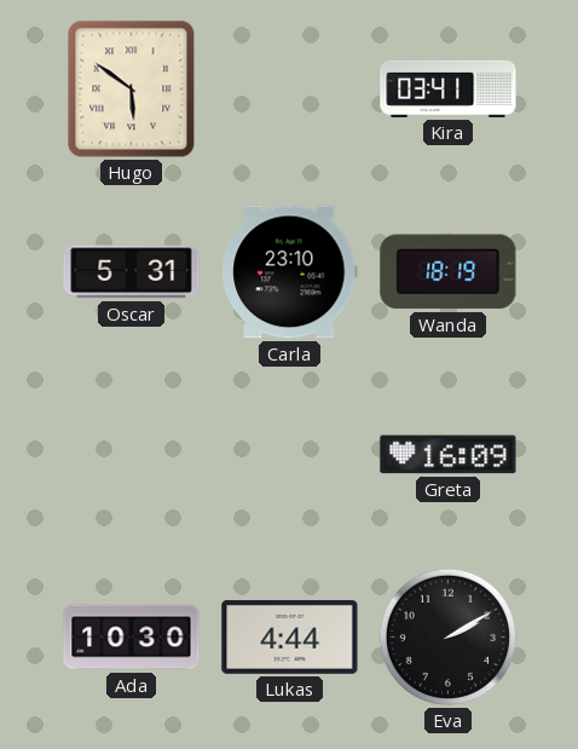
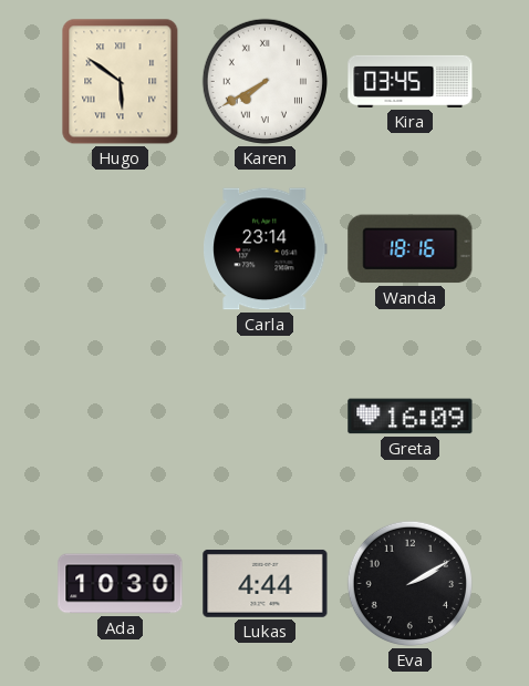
Karen: none -> 7:40
Kira: 03:41 -> 03:45
Oscar: 5:31 -> none
Carla: 23:10 -> 23:14
Wanda: 18:19 -> 18:16
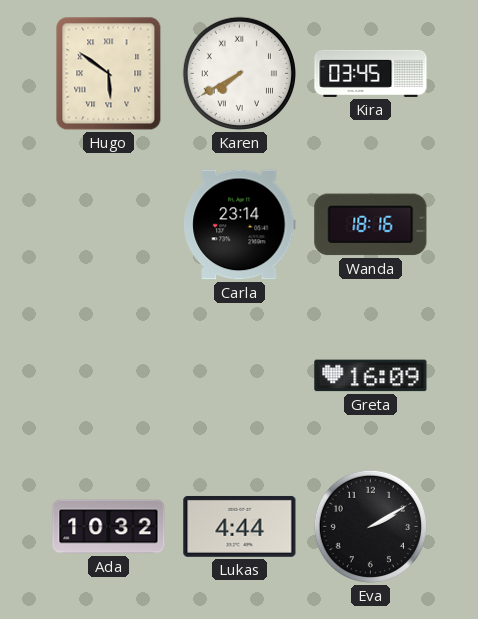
Ada: 10:30 -> 10:32
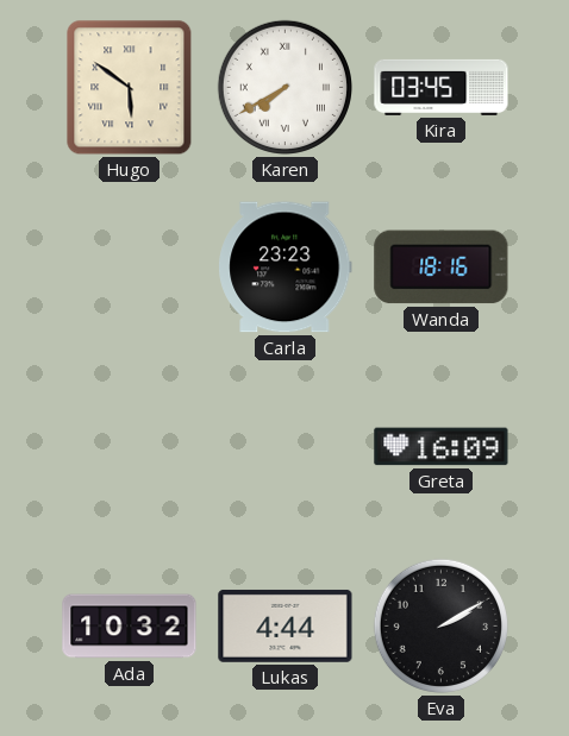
Carla: 23:14 -> 23:23
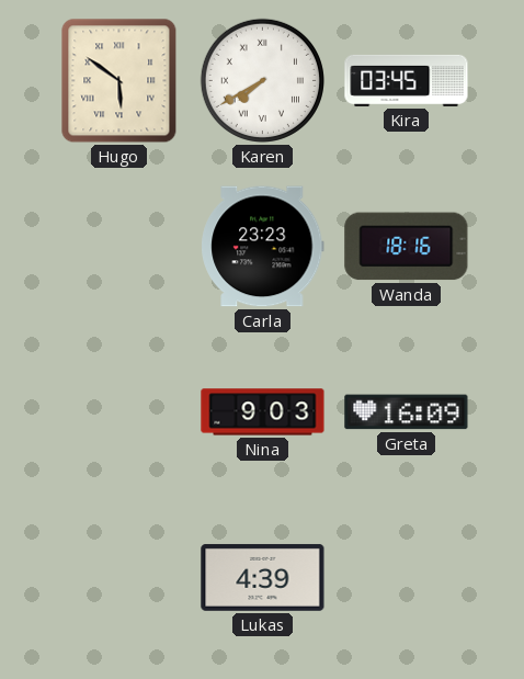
Nina: none -> 9:03
Ada: 10:32 -> none
Lukas: 4:44 -> 4:39
Eva: 2:10 -> none
